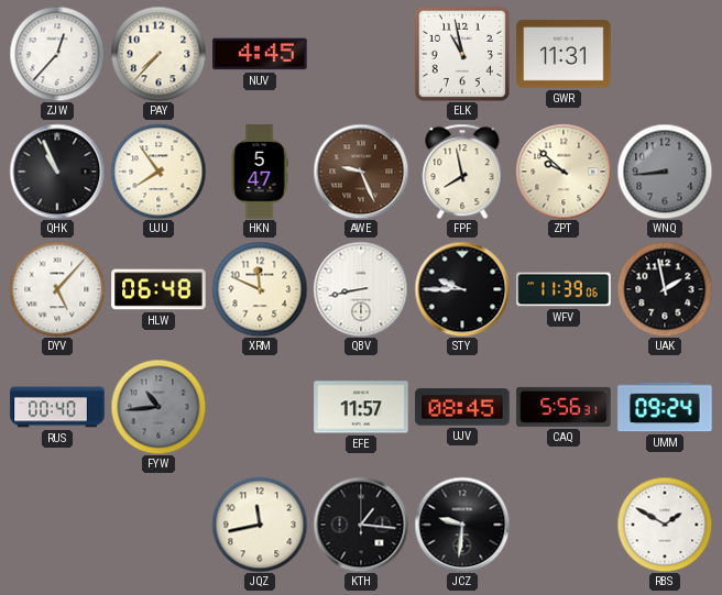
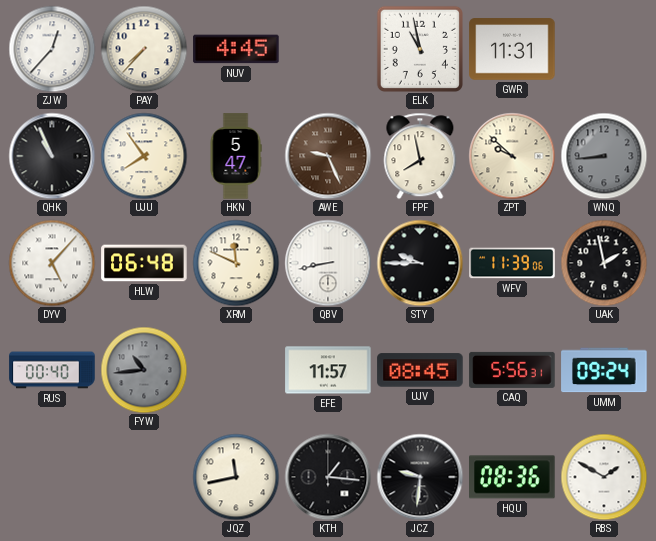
HQU: none -> 08:36
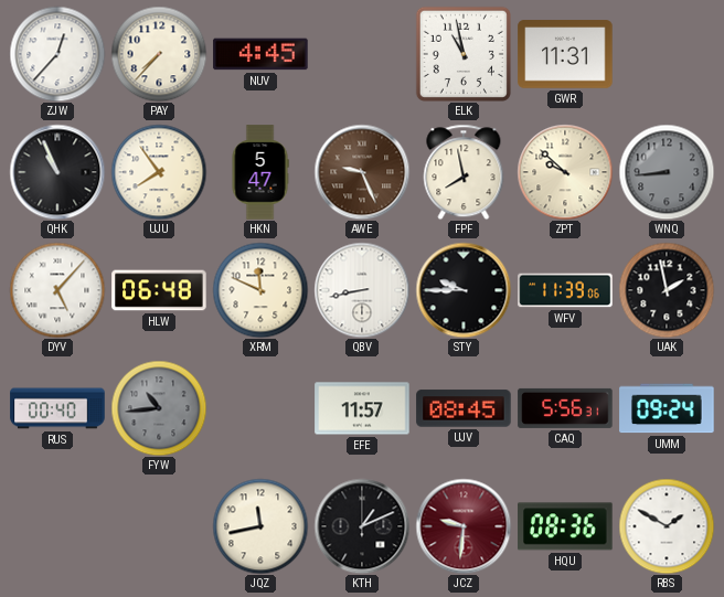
KTH: 1:16 -> 1:11
JCZ dial: black -> burgundy
